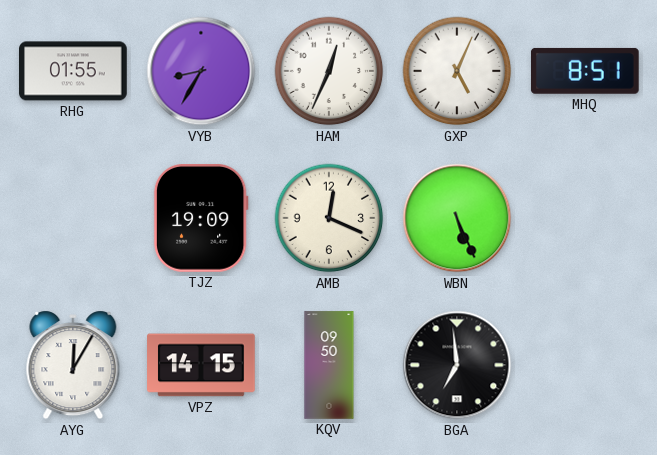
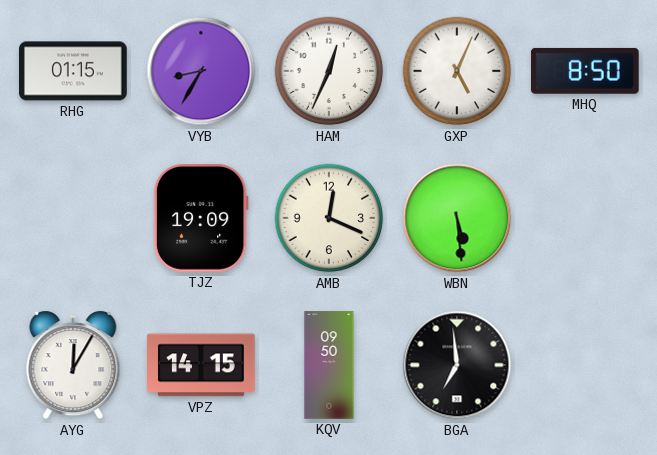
RHG: 01:55 -> 01:15
MHQ: 8:51 -> 8:50
WBN: 5:26 -> 5:29
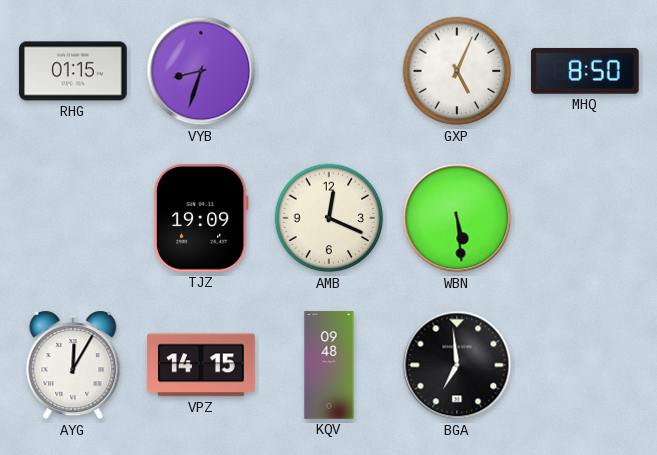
VYB: 8:35 -> 8:33
HAM: 12:34 -> none
KQV: 09:50 -> 09:48
